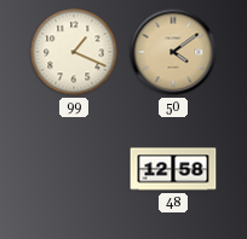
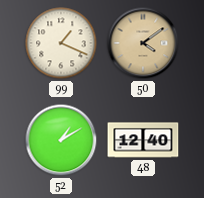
52: none -> 1:10
48: 12:58 -> 12:40
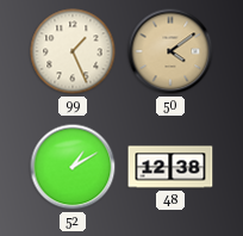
99: 1:19 -> 1:26
48: 12:40 -> 12:38
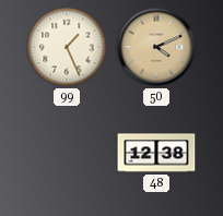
50: 4:09 -> 4:11
52: 1:10 -> none
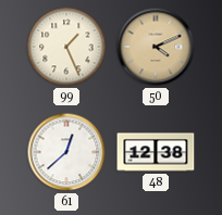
61: none -> 12:38
